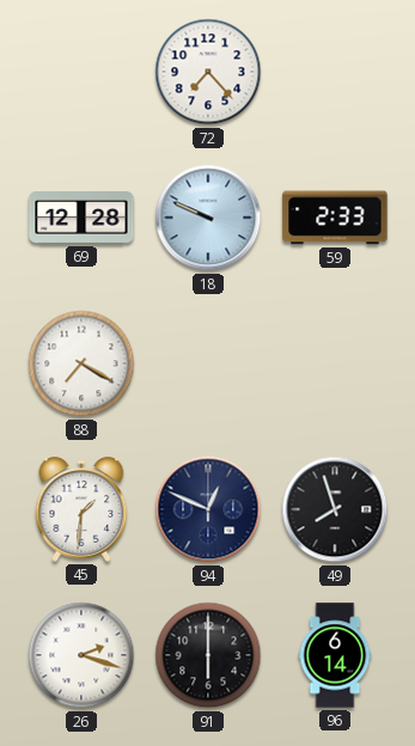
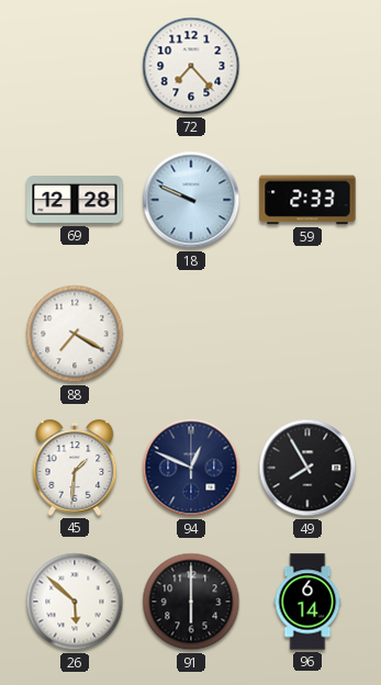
49: 7:57 -> 7:55
26: 2:18 -> 5:52
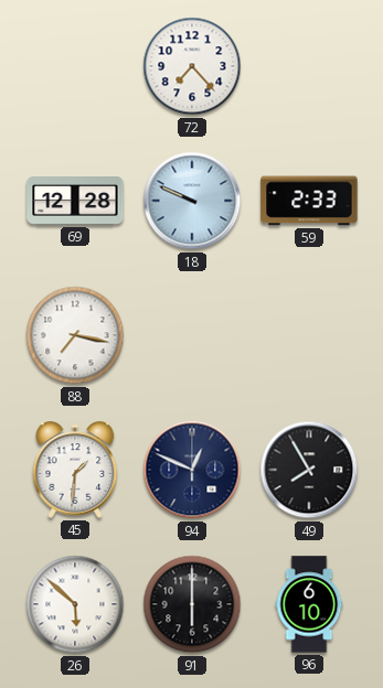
88: 7:20 -> 7:17
96: 6:14 -> 6:10
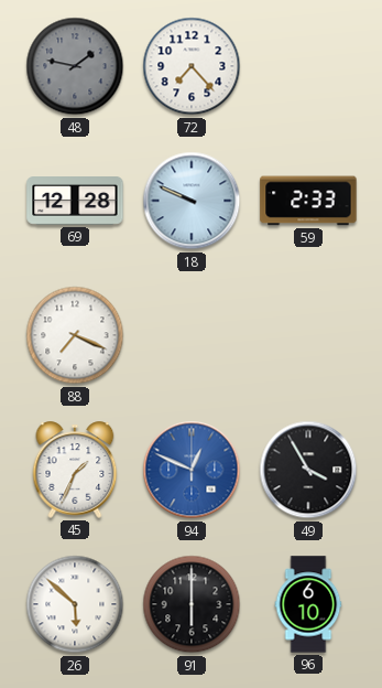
48: none -> 1:47
88: 7:17 -> 7:19
45: 1:31 -> 1:34
94 dial: navy -> blue
49: 7:55 -> 3:55
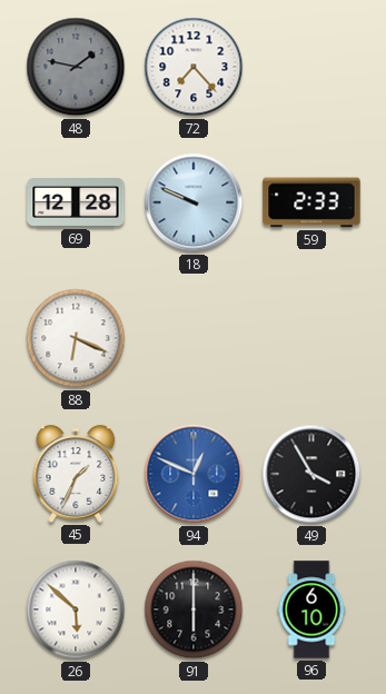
88: 7:19 -> 6:19
